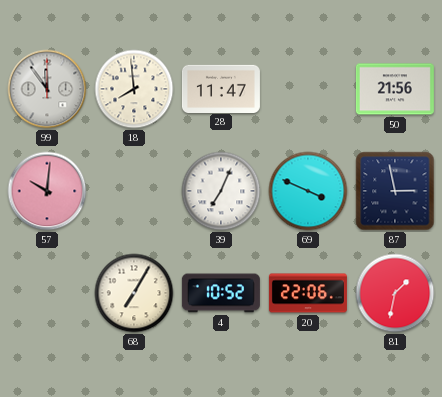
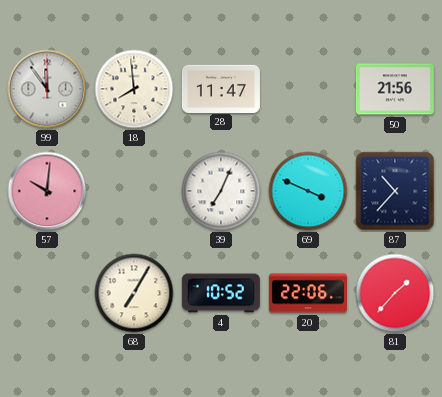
87: 2:58 -> 10:37
81: 1:32 -> 1:37
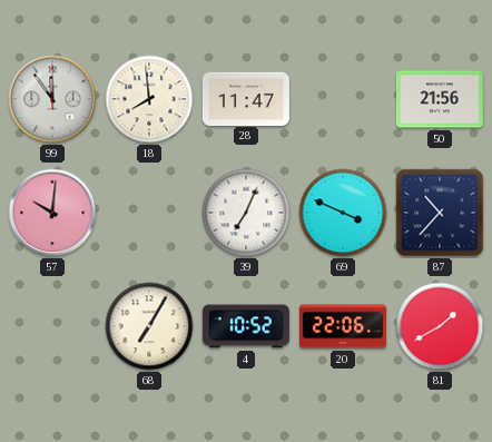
81: 1:37 -> 1:40
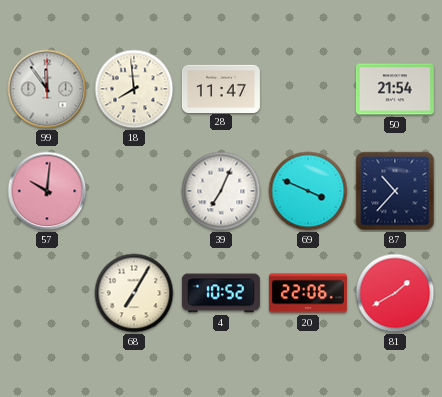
50: 21:56 -> 21:54
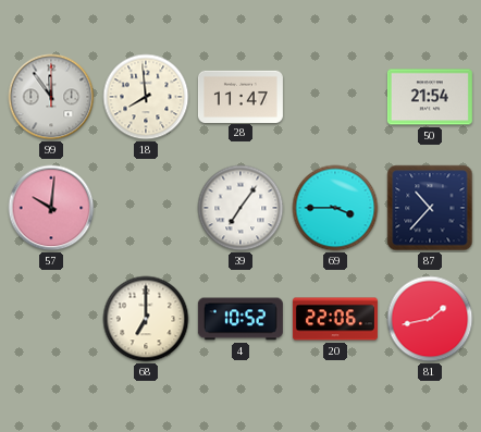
39: 7:04 -> 7:06
69: 3:49 -> 3:45
68: 7:05 -> 7:00
81: 1:40 -> 1:43
